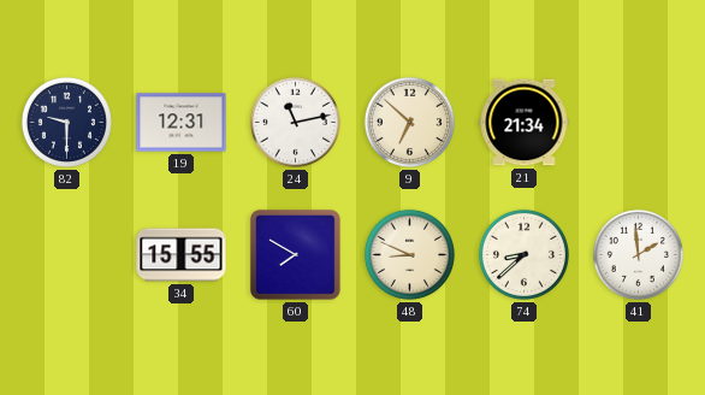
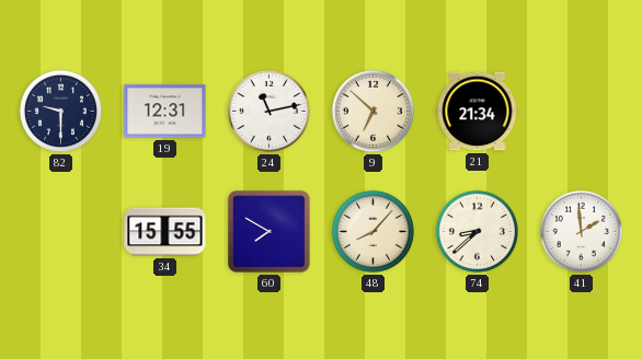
48: 8:49 -> 8:07
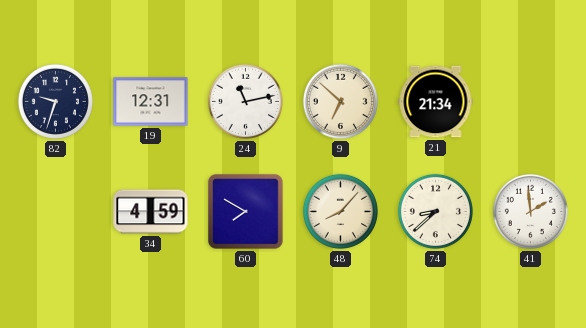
82: 9:30 -> 9:33
34: 15:55 -> 4:59
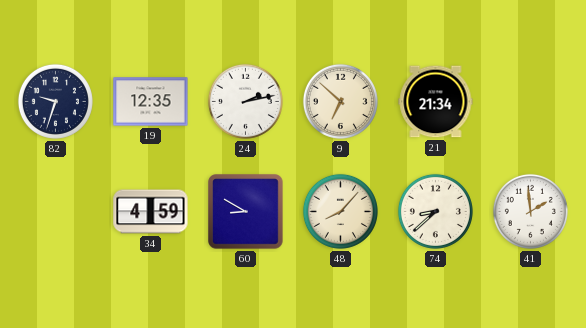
19: 12:31 -> 12:35
24: 11:13 -> 2:13
60: 7:50 -> 8:50
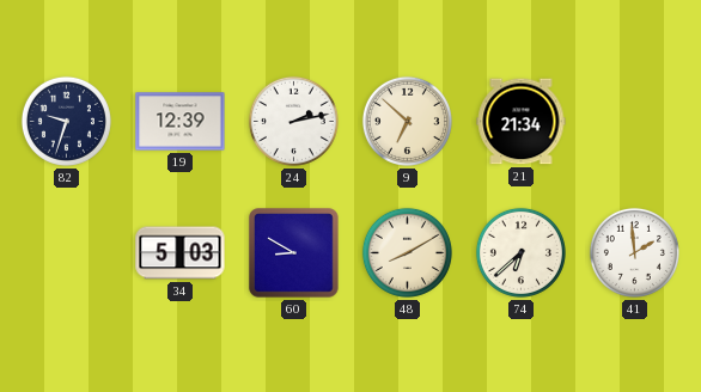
19: 12:35 -> 12:39
34: 4:59 -> 5:03
48: 8:07 -> 8:10
74: 8:38 -> 6:38
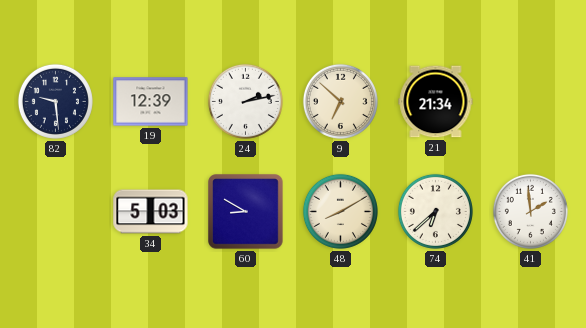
82: 9:33 -> 9:29
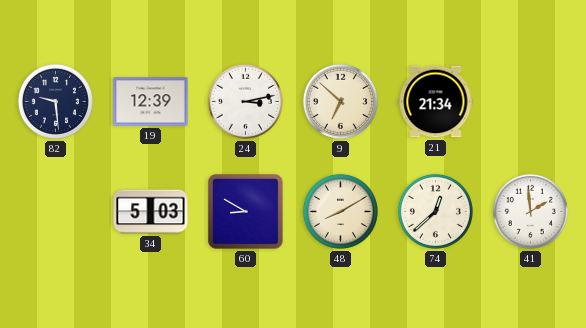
24: 2:13 -> 3:13
74: 6:38 -> 12:38
